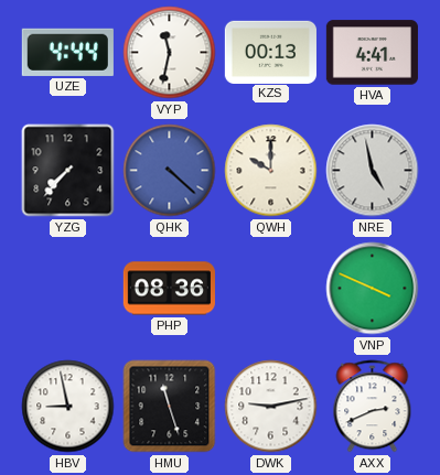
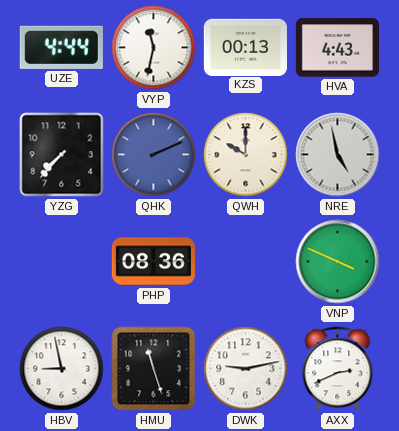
HVA: 4:41 -> 4:43
QHK: 4:22 -> 2:11
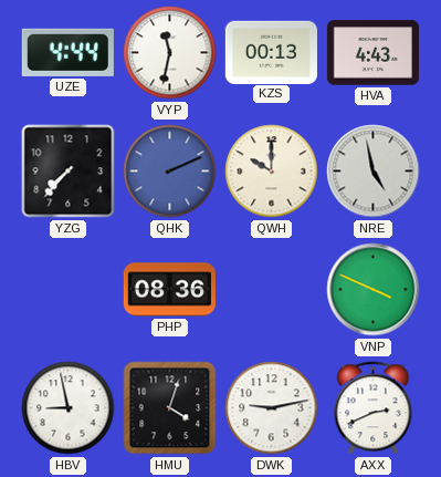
HMU: 11:27 -> 4:03
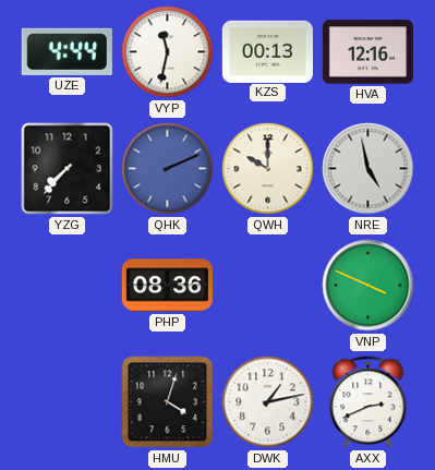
HVA: 4:43 -> 12:16
HBV: 8:58 -> none
DWK: 9:13 -> 1:13
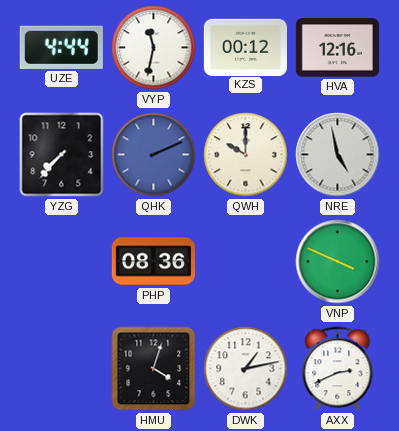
KZS: 00:13 -> 00:12
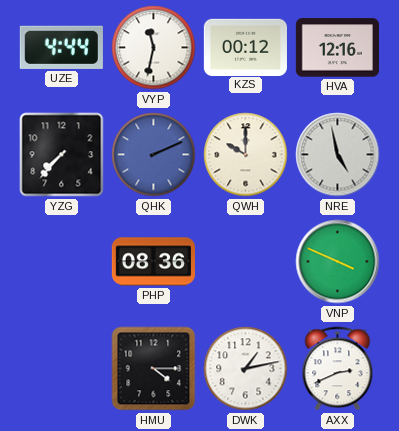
HMU: 4:03 -> 4:15
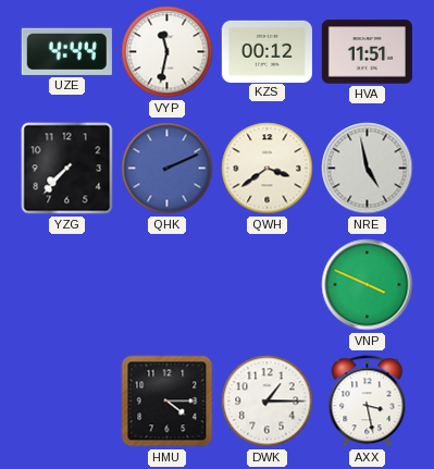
HVA: 12:16 -> 11:51
QWH: 10:00 -> 3:39
PHP: 08:36 -> none
DWK: 1:13 -> 1:15
AXX: 2:41 -> 3:28
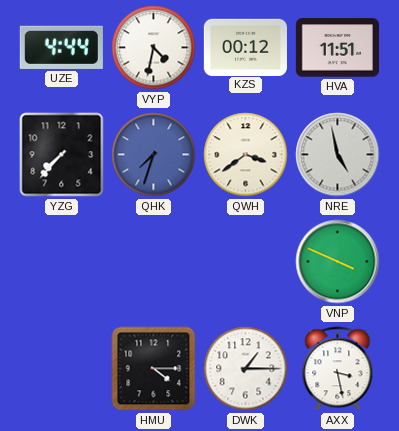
VYP: 11:32 -> 4:32
QHK: 2:11 -> 7:33
